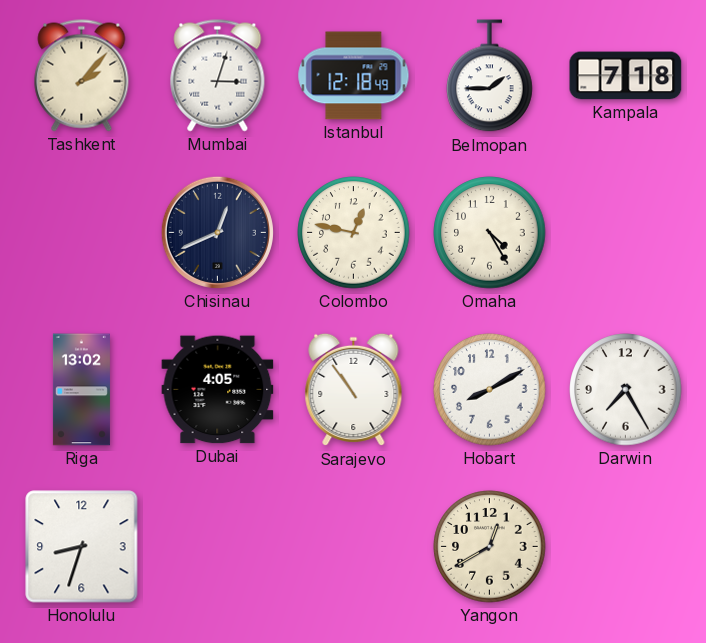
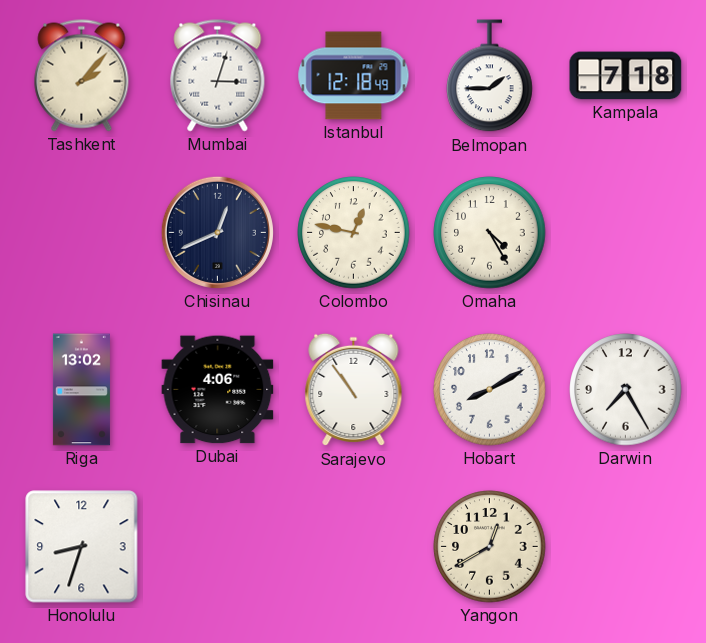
Dubai: 4:05 -> 4:06
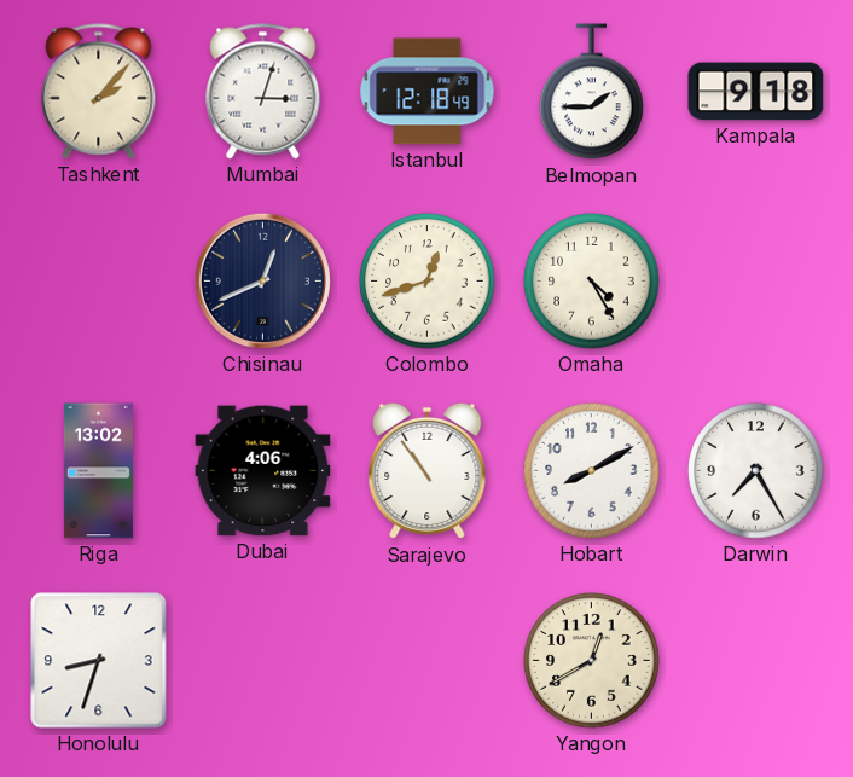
Kampala: 7:18 -> 9:18
Colombo: 12:47 -> 12:42
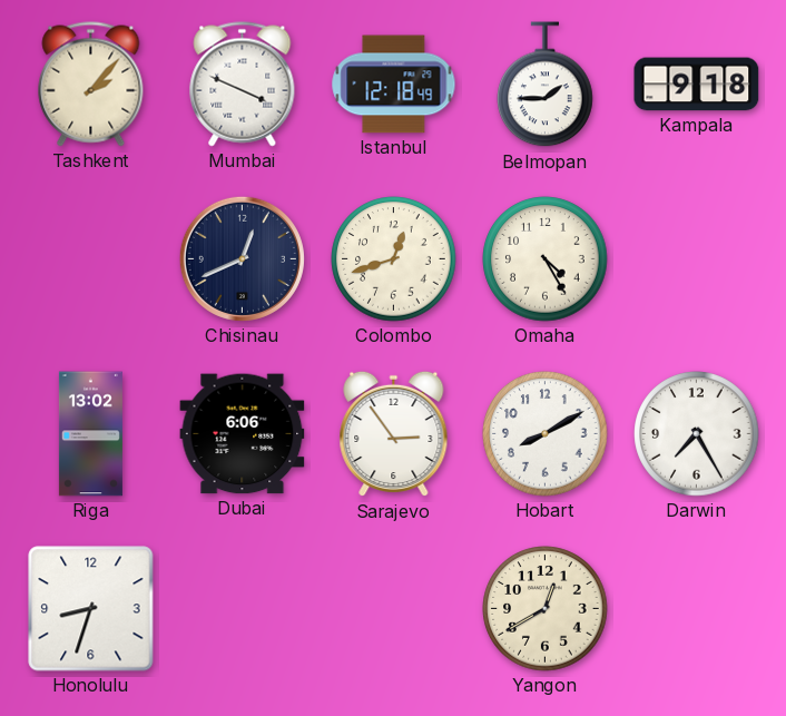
Mumbai: 3:03 -> 3:49
Dubai: 4:06 -> 6:06
Sarajevo: 10:54 -> 2:54
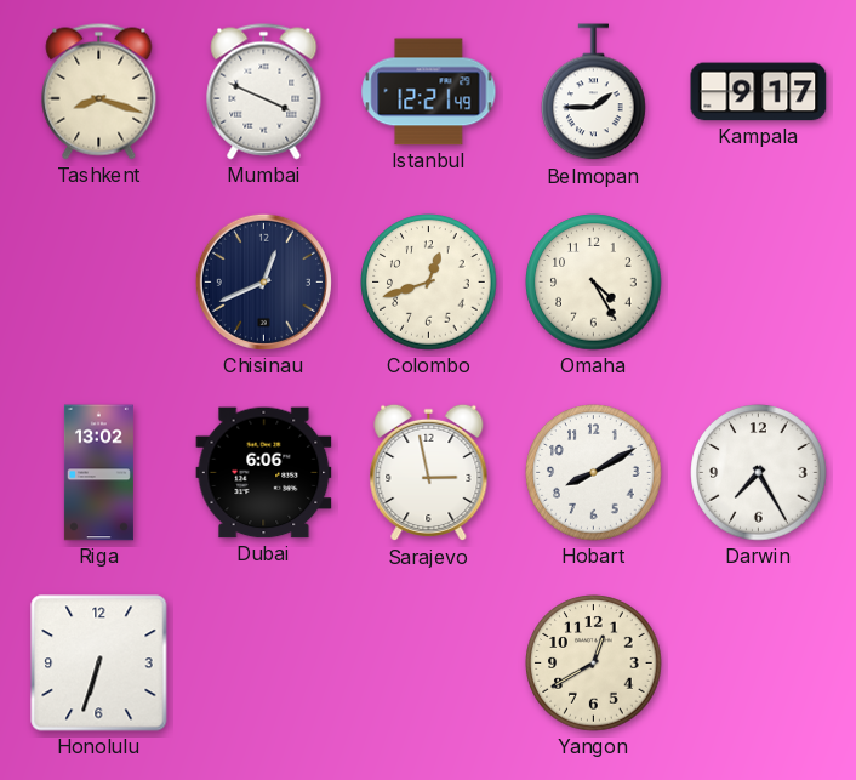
Tashkent: 2:07 -> 8:18
Istanbul: 12:18 -> 12:21
Kampala: 9:18 -> 9:17
Sarajevo: 2:54 -> 2:58
Honolulu: 8:33 -> 6:33
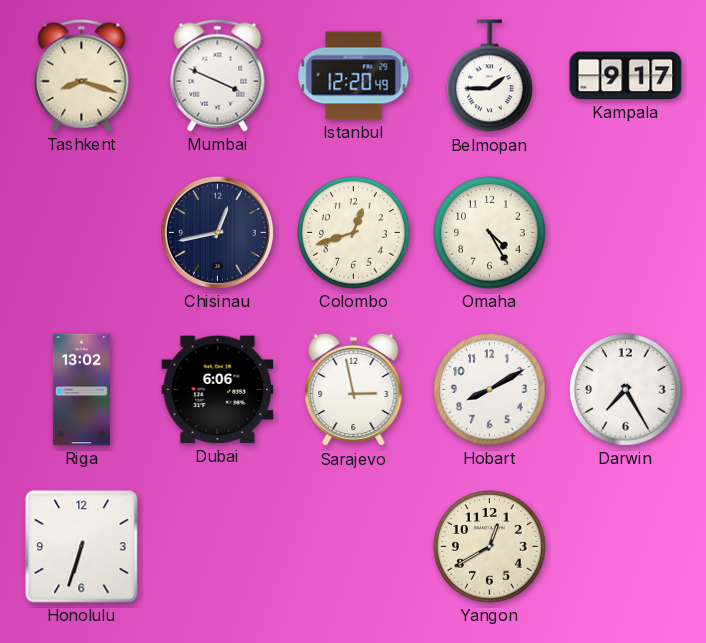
Istanbul: 12:21 -> 12:20
Chisinau: 12:41 -> 12:43
